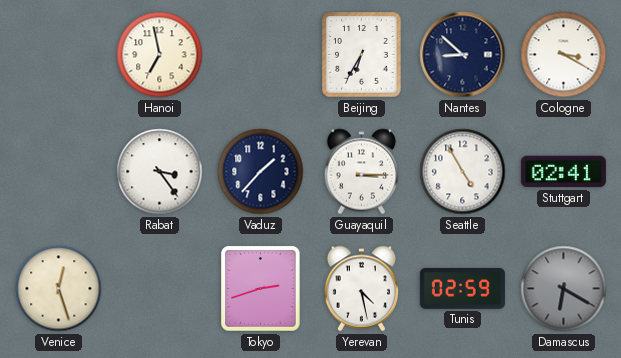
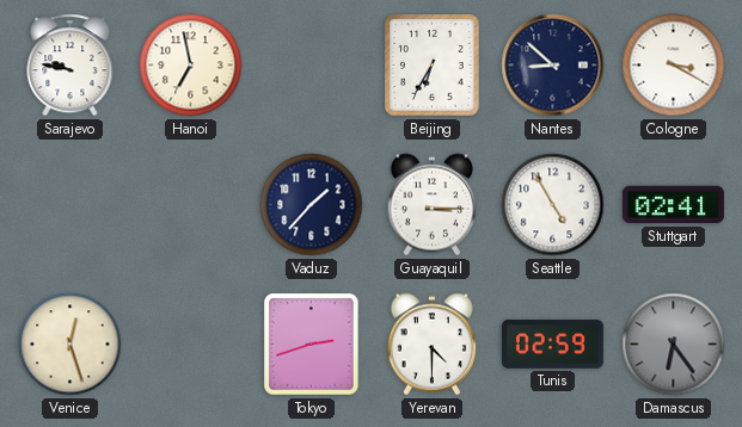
Sarajevo: none -> 9:47
Rabat: 3:24 -> none
Yerevan: 4:28 -> 4:30
Damascus: 6:20 -> 6:24
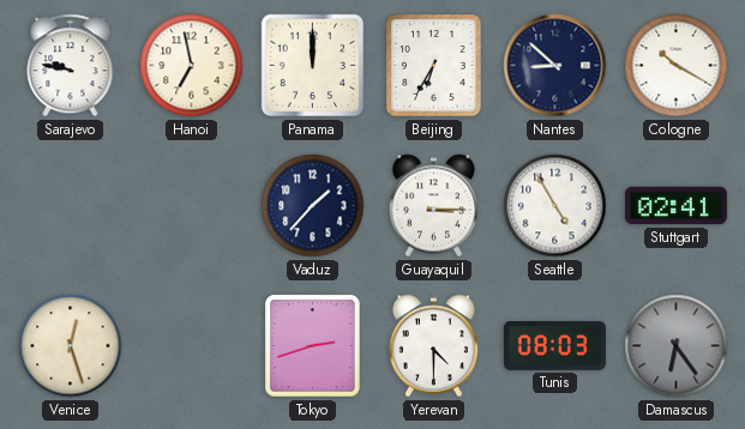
Panama: none -> 12:00
Cologne: 3:20 -> 10:20
Tunis: 02:59 -> 08:03
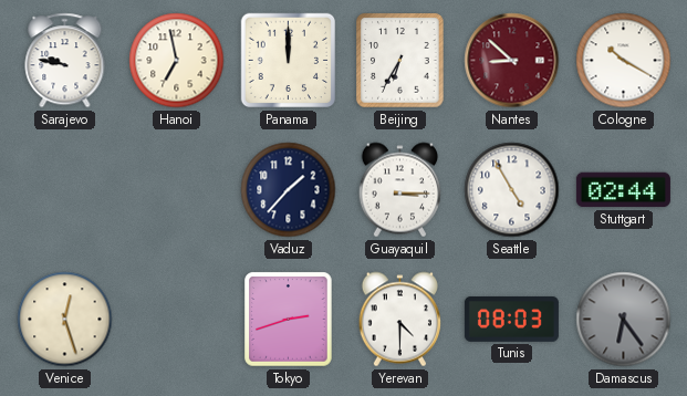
Nantes dial: navy -> burgundy
Stuttgart: 02:41 -> 02:44
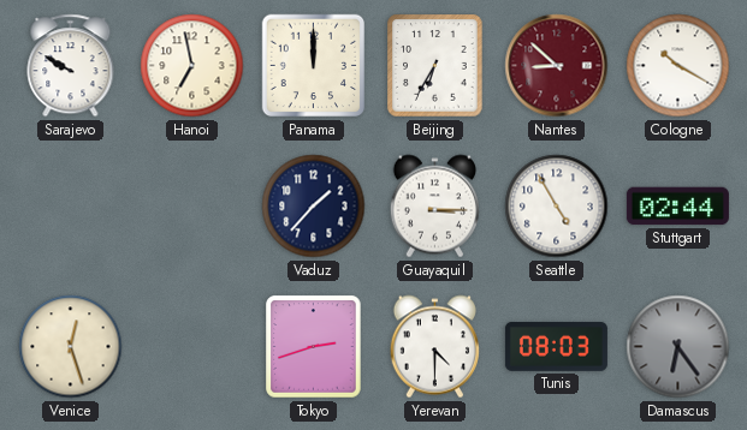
Sarajevo: 9:47 -> 9:50
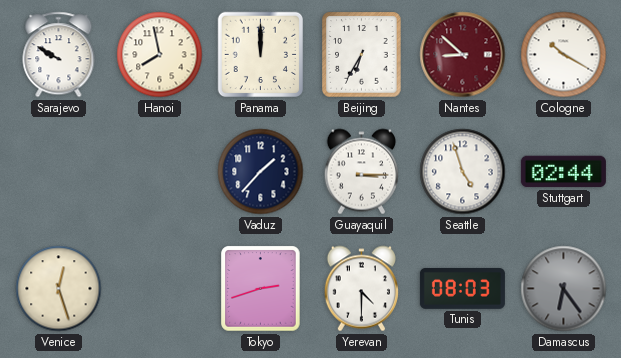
Hanoi: 6:58 -> 7:58
Seattle: 4:55 -> 4:57
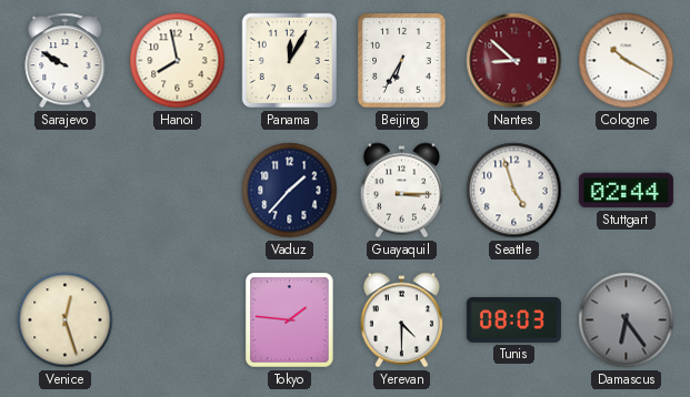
Panama: 12:00 -> 12:05
Tokyo: 2:42 -> 1:46
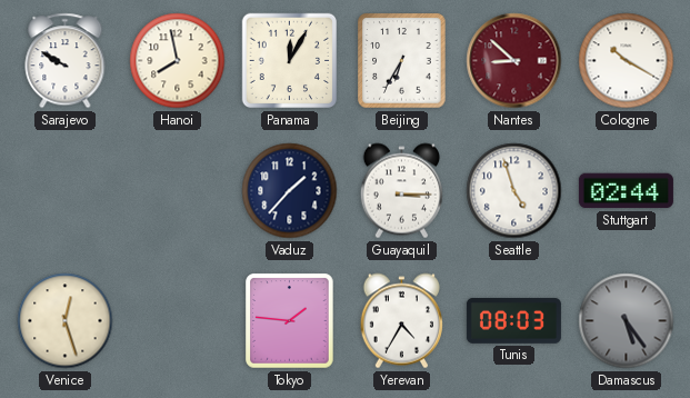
Yerevan: 4:30 -> 4:35
Damascus: 6:24 -> 5:24
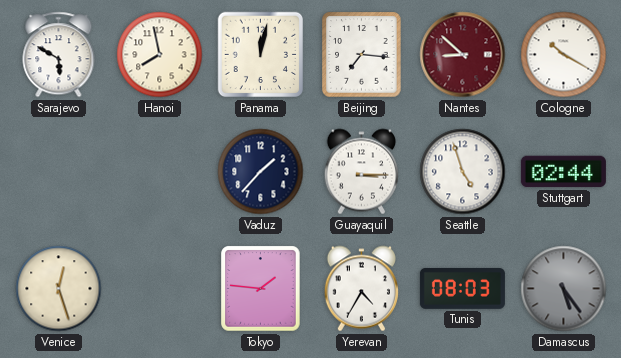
Sarajevo: 9:50 -> 5:50
Panama: 12:05 -> 12:02
Beijing: 6:35 -> 7:16
